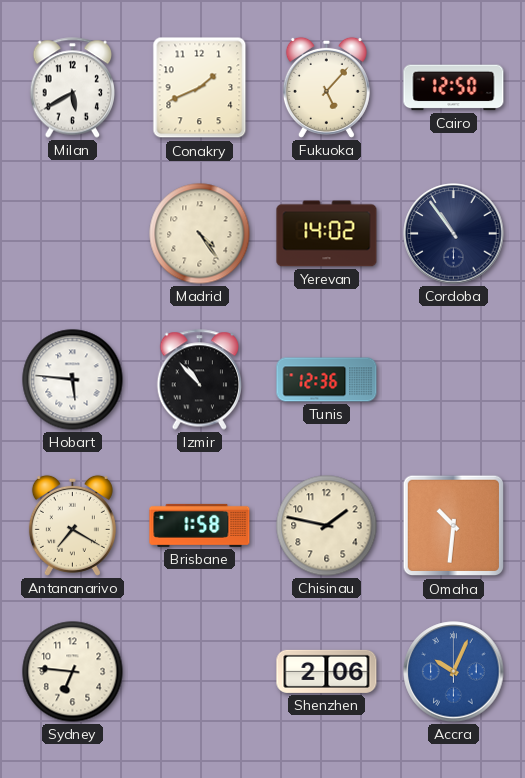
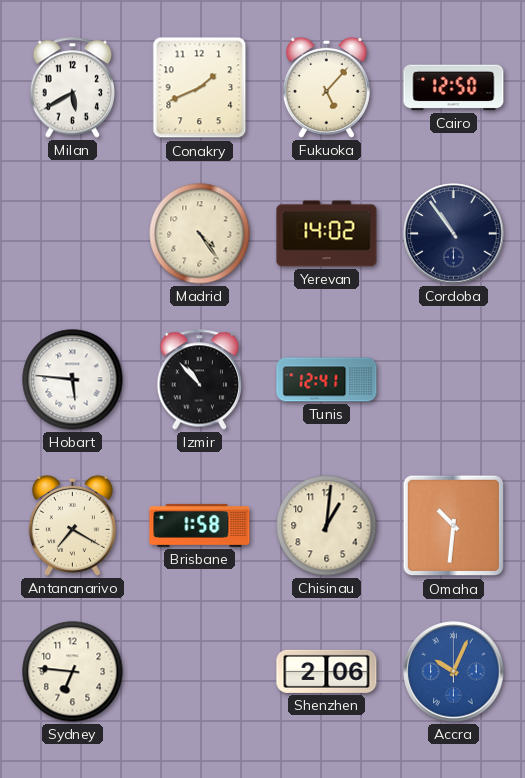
Tunis: 12:36 -> 12:41
Chisinau: 1:47 -> 1:01
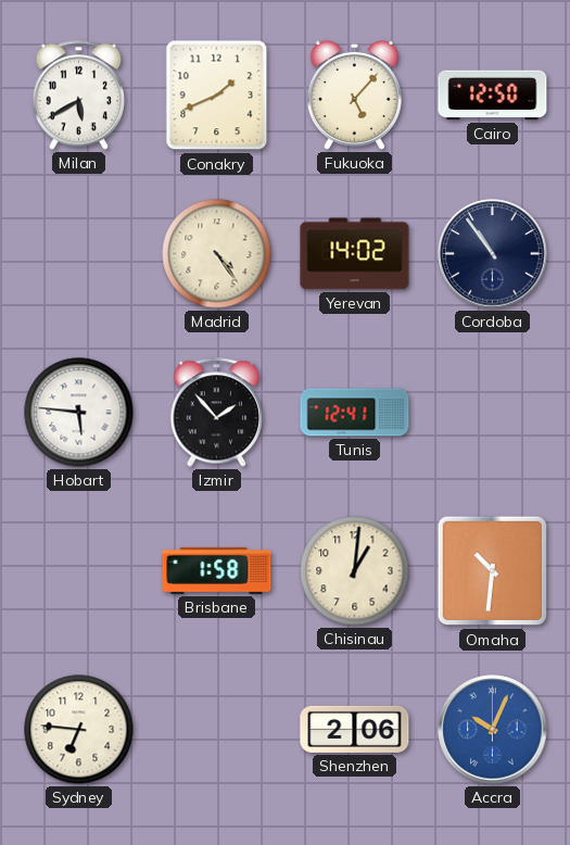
Izmir: 10:53 -> 1:53
Antananarivo: 7:20 -> none
